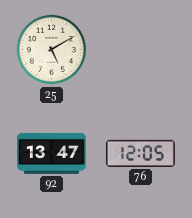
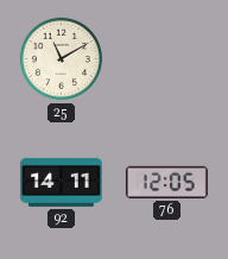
25: 5:10 -> 11:10
92: 13:47 -> 14:11
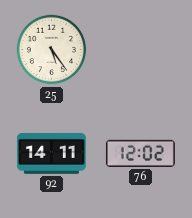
25: 11:10 -> 5:24
76: 12:05 -> 12:02
